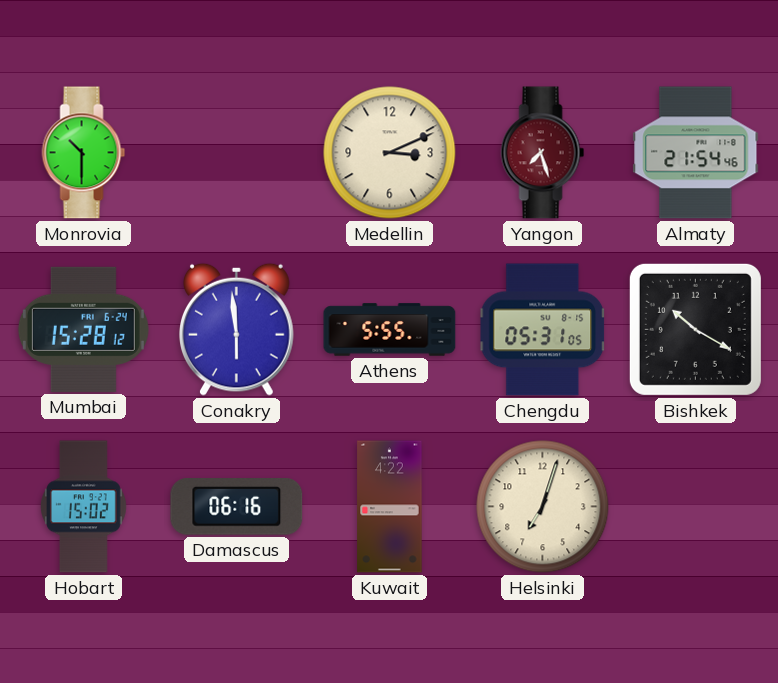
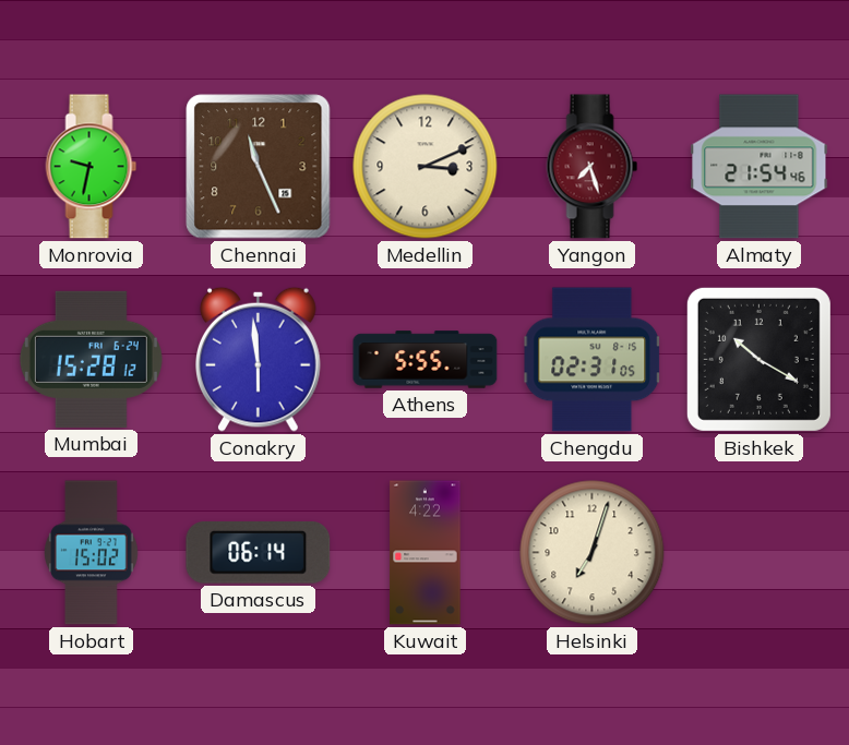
Monrovia: 10:30 -> 9:32
Chennai: none -> 11:26
Chengdu: 05:31 -> 02:31
Damascus: 06:16 -> 06:14
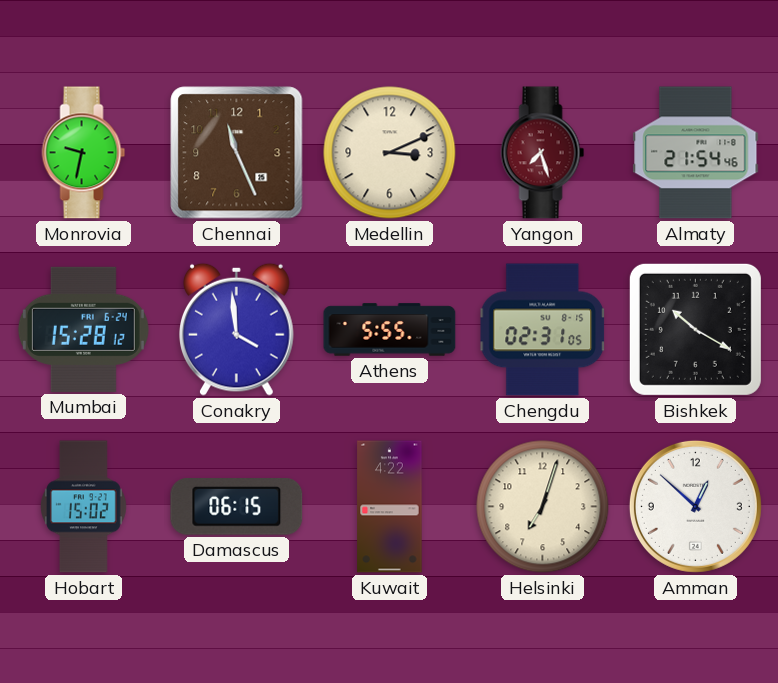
Conakry: 5:59 -> 3:59
Damascus: 06:14 -> 06:15
Amman: none -> 12:52
